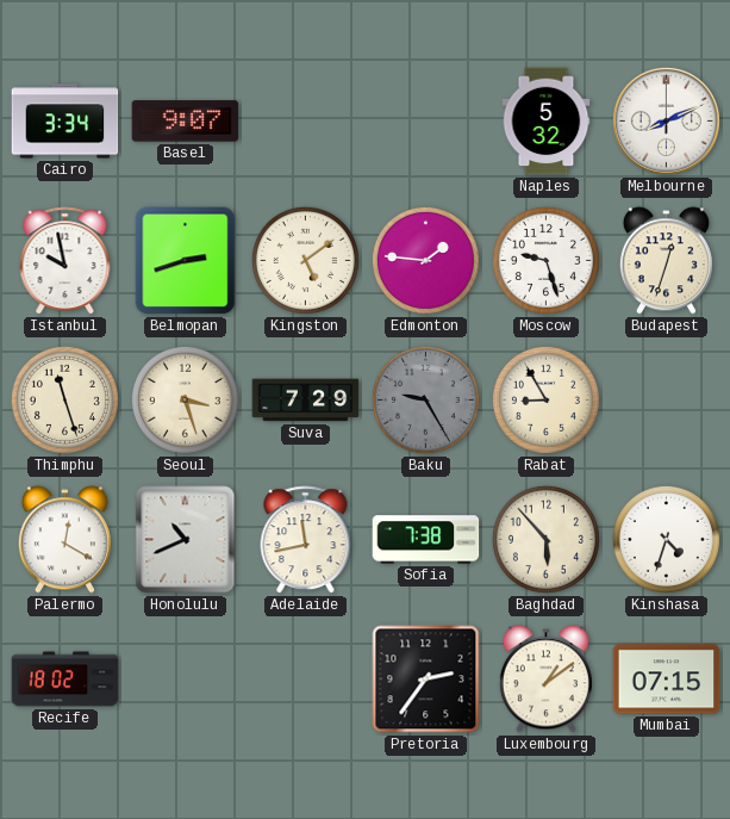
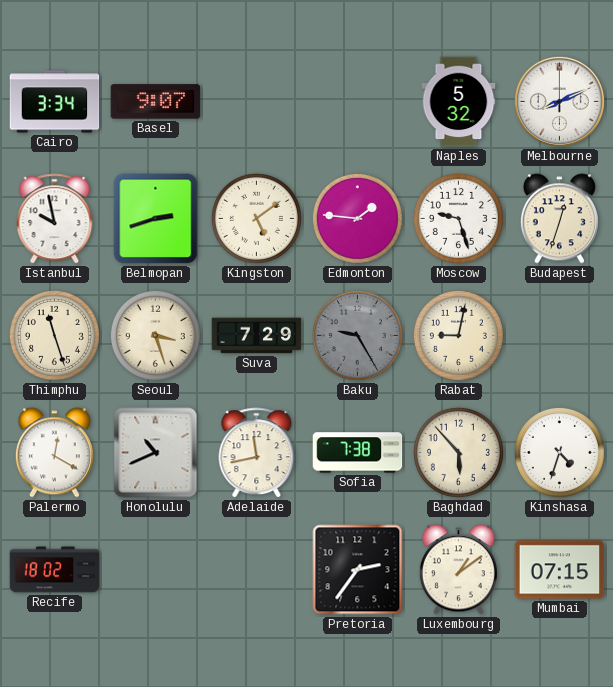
Rabat: 8:55 -> 9:02
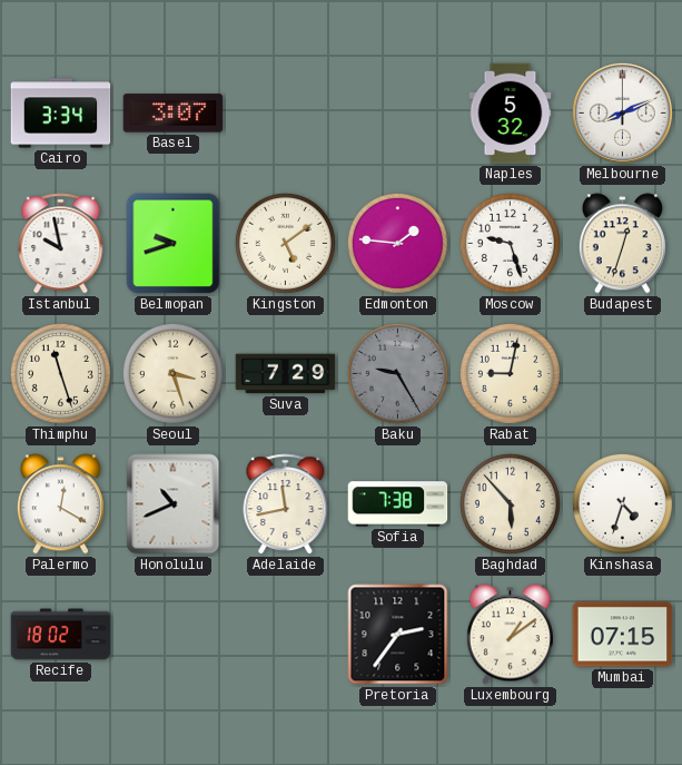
Basel: 9:07 -> 3:07
Belmopan: 2:42 -> 9:42
